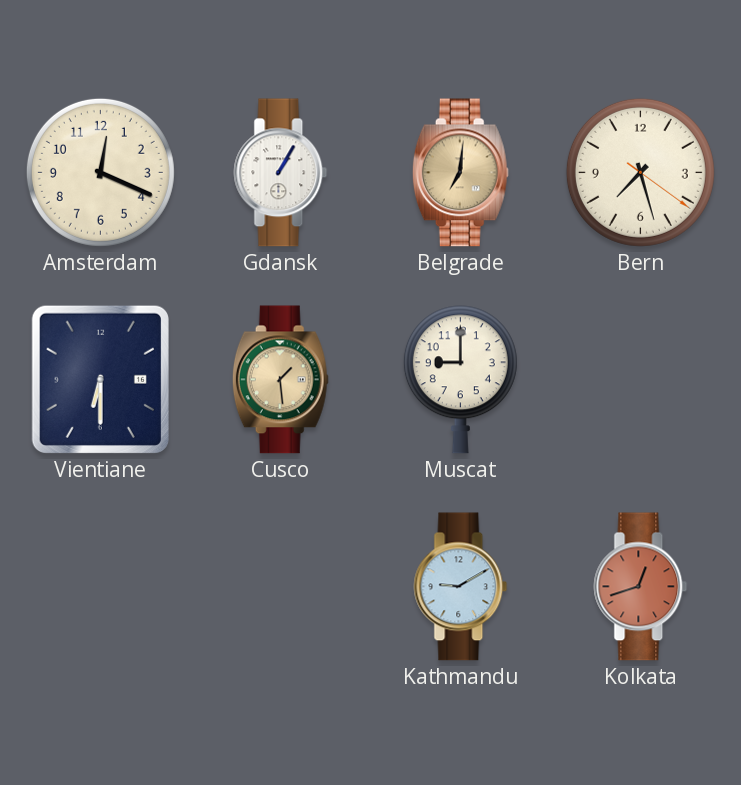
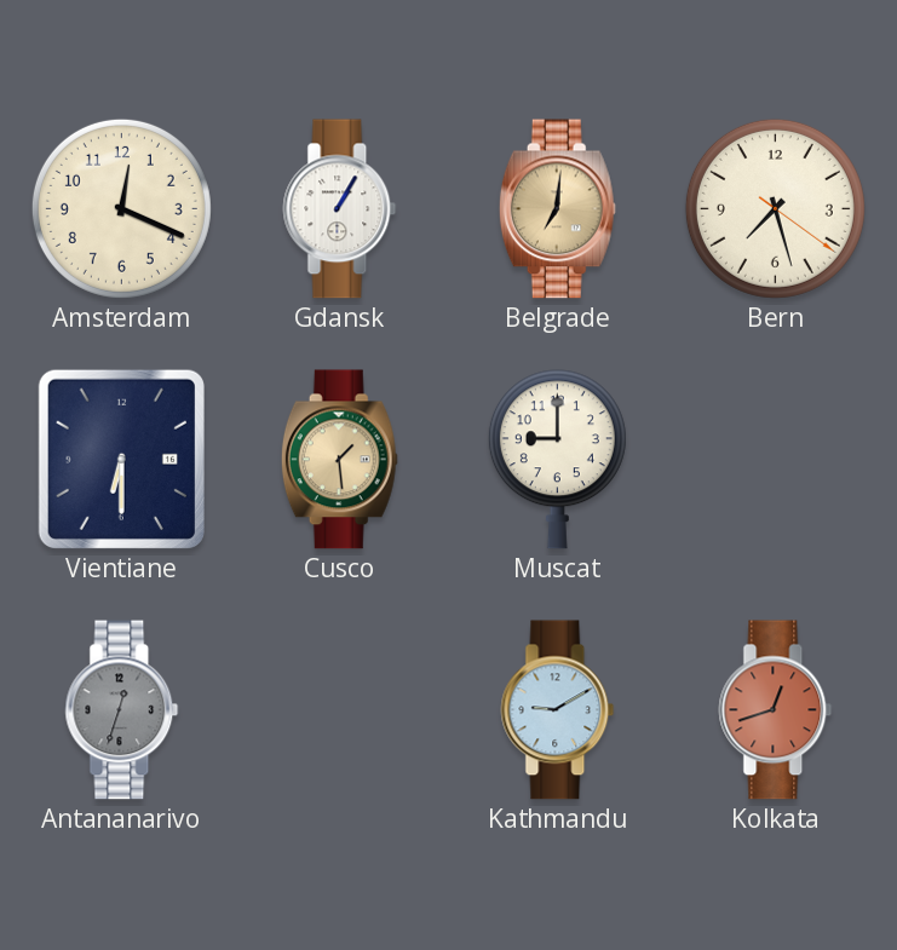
Antananarivo: none -> 12:33
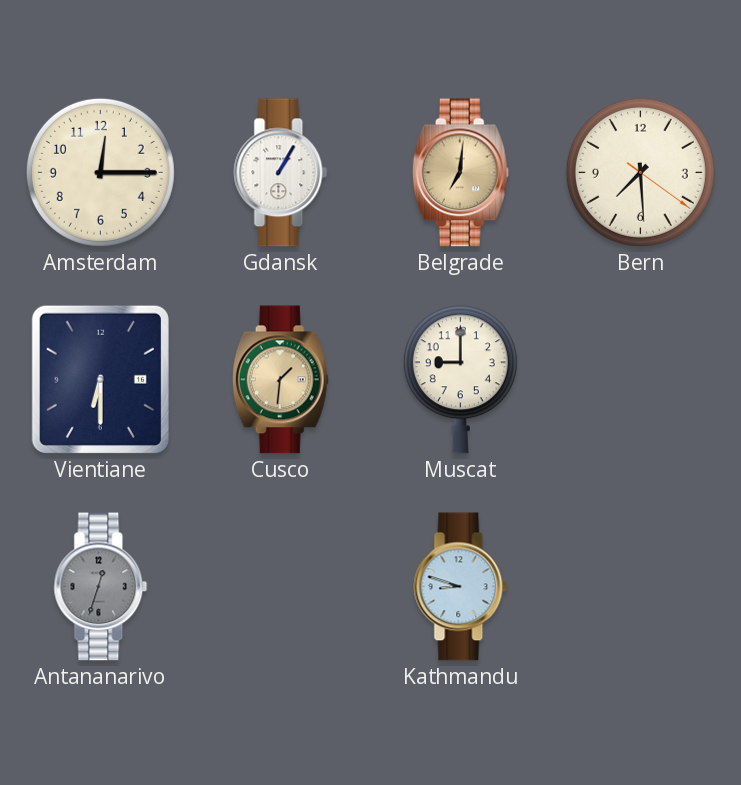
Amsterdam: 12:19 -> 12:15
Bern: 7:27 -> 7:29
Cusco: 1:29 -> 1:31
Kathmandu: 9:10 -> 8:48
Kolkata: 12:42 -> none
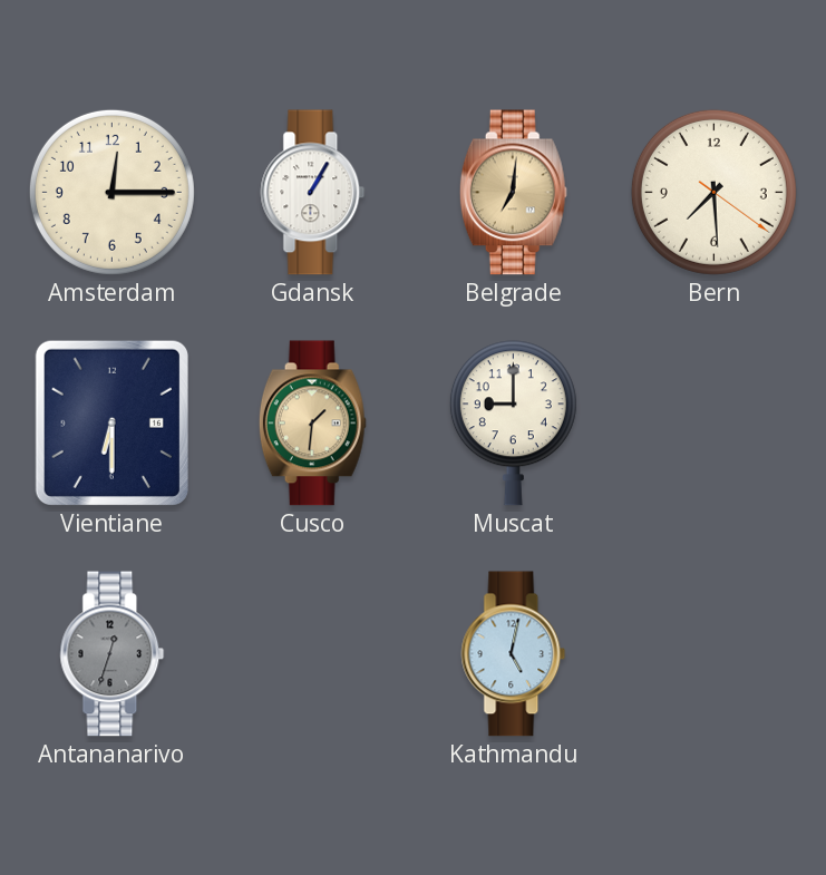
Kathmandu: 8:48 -> 5:02
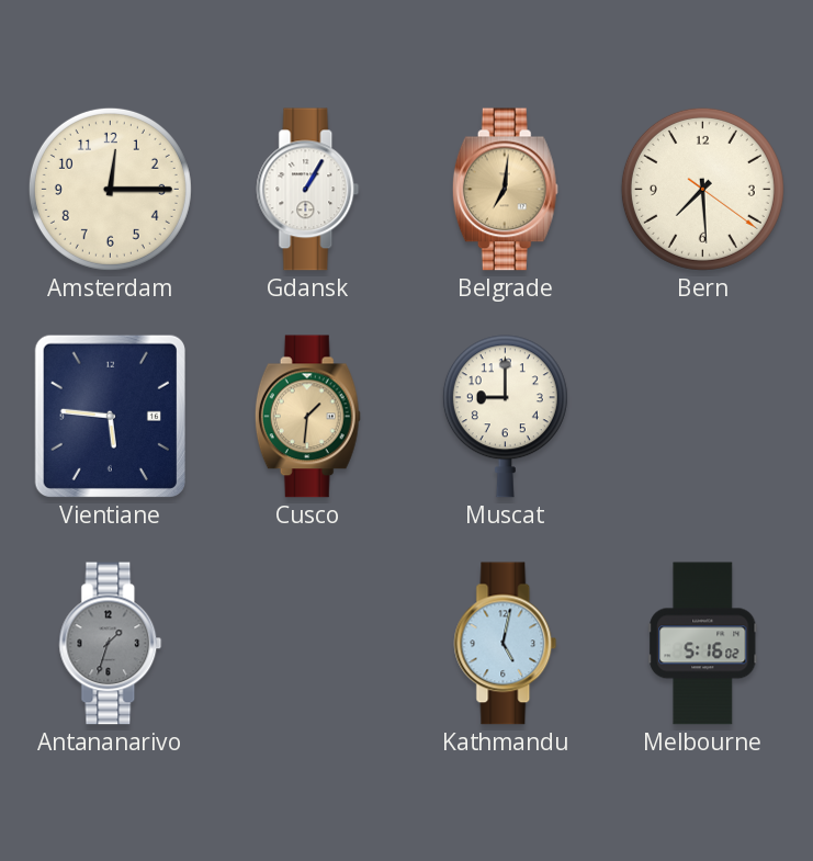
Vientiane: 6:30 -> 5:46
Antananarivo: 12:33 -> 1:33
Melbourne: none -> 5:16
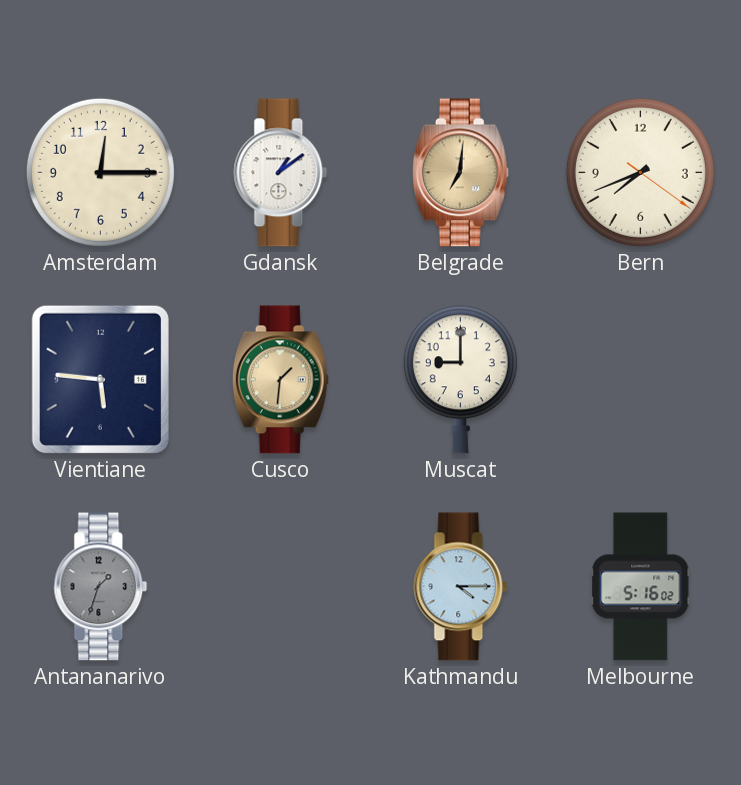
Gdansk: 1:05 -> 1:09
Bern: 7:29 -> 7:41
Kathmandu: 5:02 -> 4:15
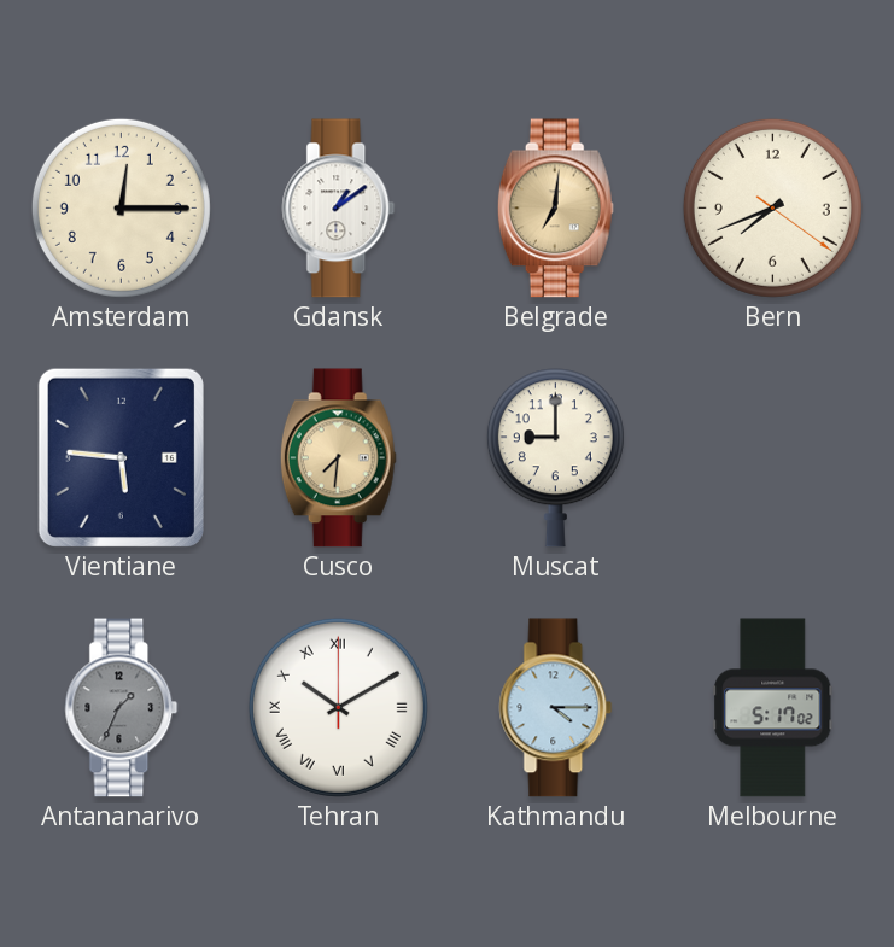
Cusco: 1:31 -> 7:31
Antananarivo: 1:33 -> 1:34
Tehran: none -> 10:10
Melbourne: 5:16 -> 5:17
